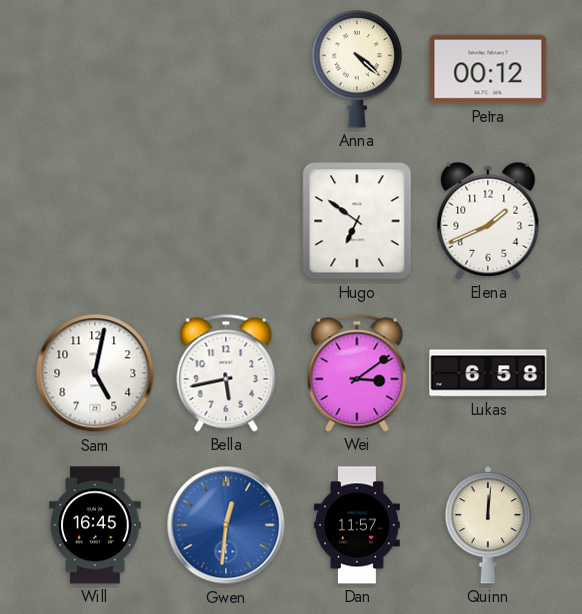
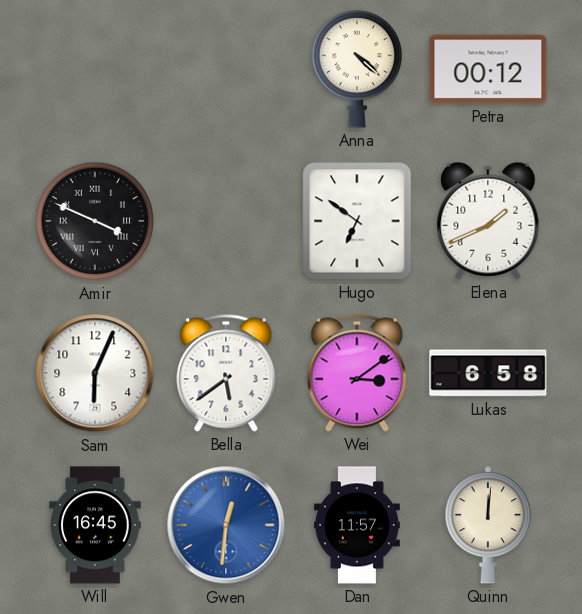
Amir: none -> 3:49
Sam: 5:02 -> 6:04
Bella: 5:43 -> 5:39
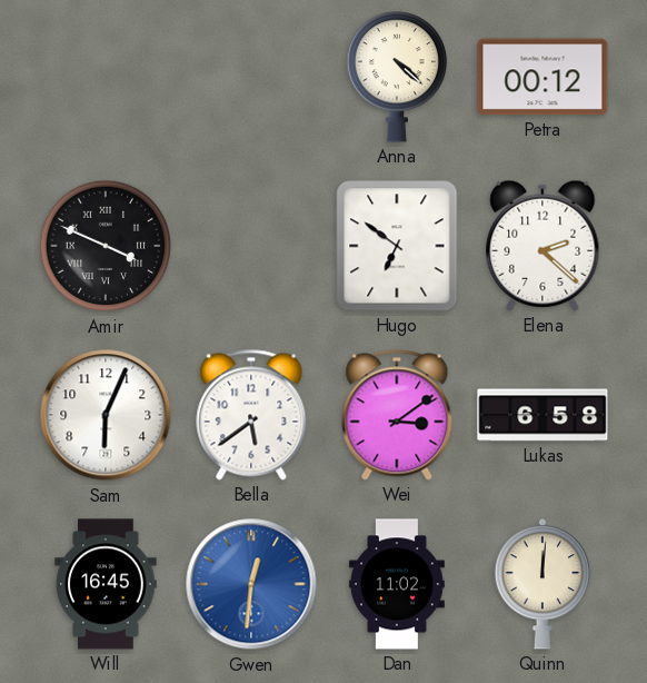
Elena: 1:41 -> 2:22
Dan: 11:57 -> 11:02
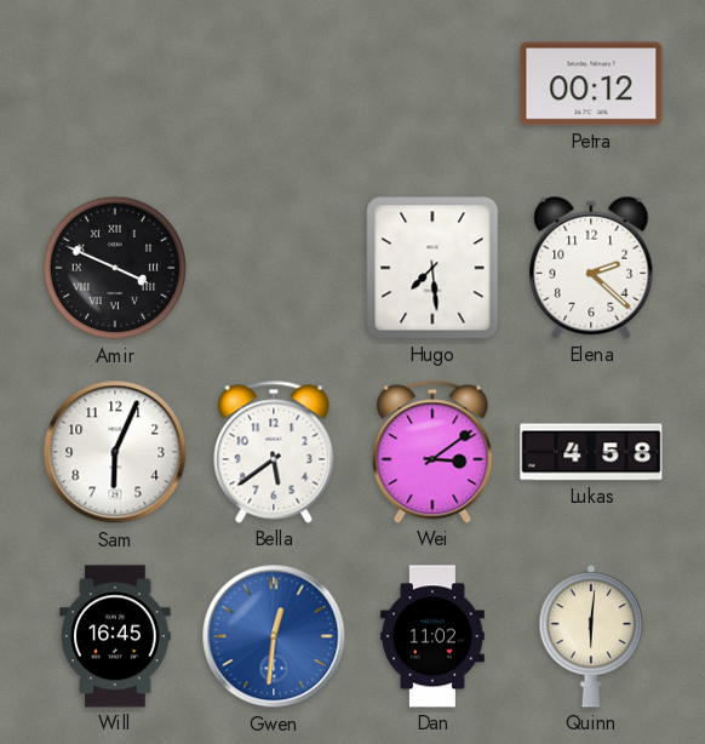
Anna: 4:22 -> none
Hugo: 6:51 -> 7:29
Lukas: 6:58 -> 4:58
Quinn: 12:01 -> 6:01
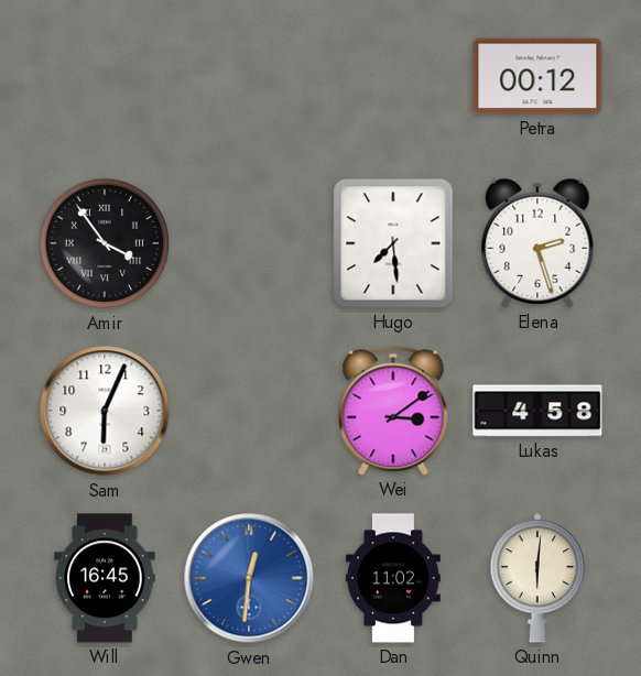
Amir: 3:49 -> 3:54
Elena: 2:22 -> 2:27
Bella: 5:39 -> none
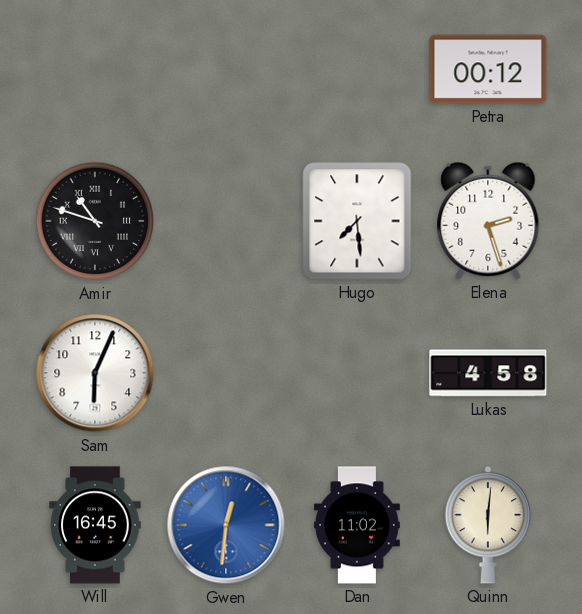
Amir: 3:54 -> 10:48
Wei: 3:09 -> none
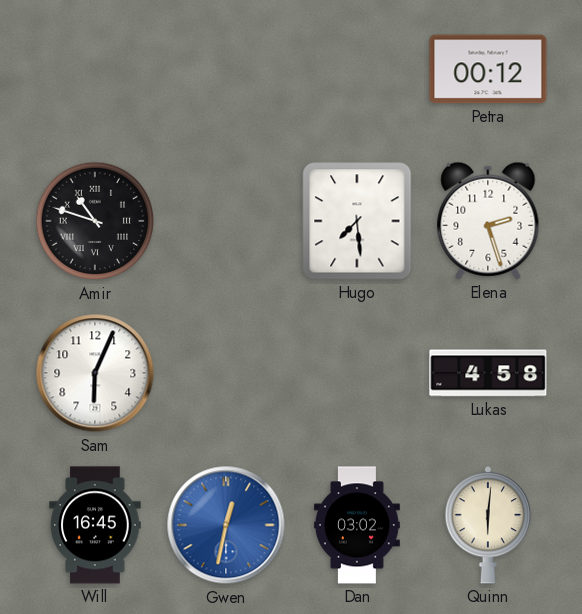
Gwen: 12:31 -> 12:32
Dan: 11:02 -> 03:02
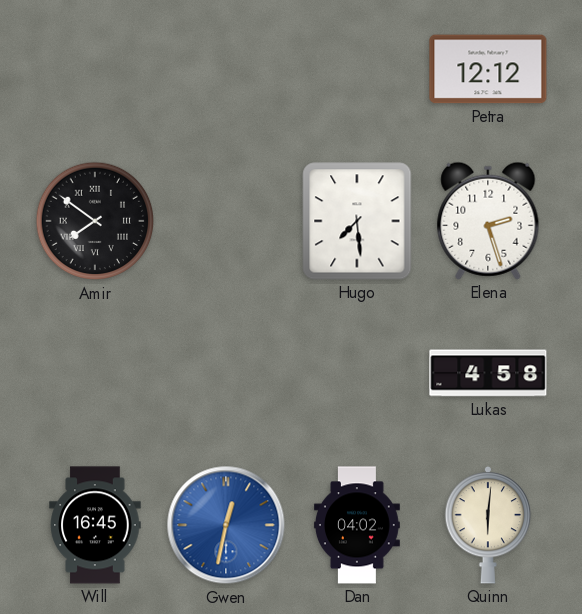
Petra: 00:12 -> 12:12
Amir: 10:48 -> 7:51
Sam: 6:04 -> none
Dan: 03:02 -> 04:02
